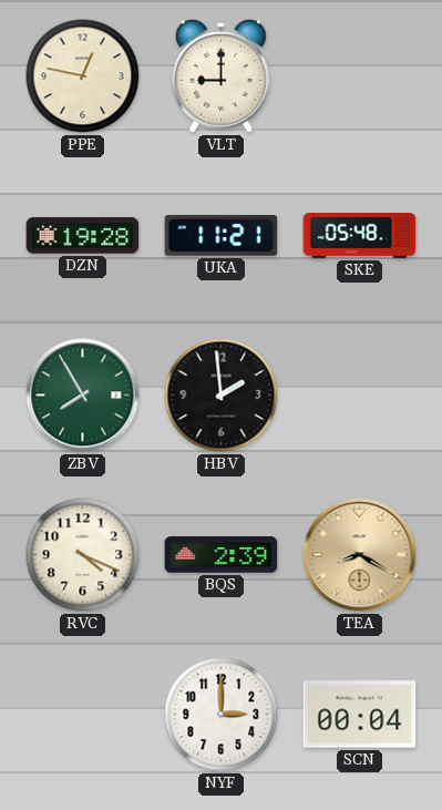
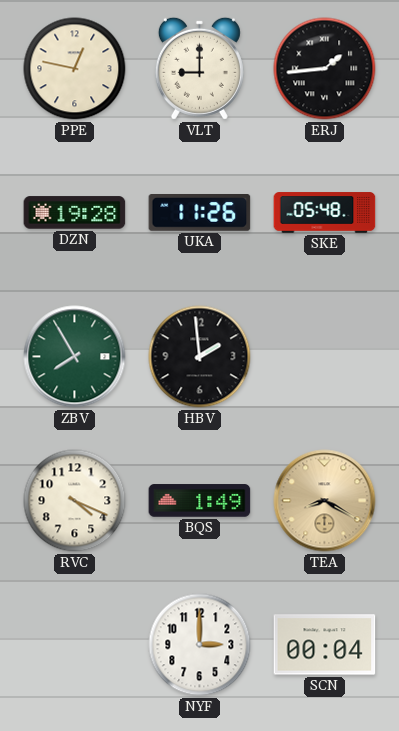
ERJ: none -> 1:44
UKA: 11:21 -> 11:26
BQS: 2:39 -> 1:49
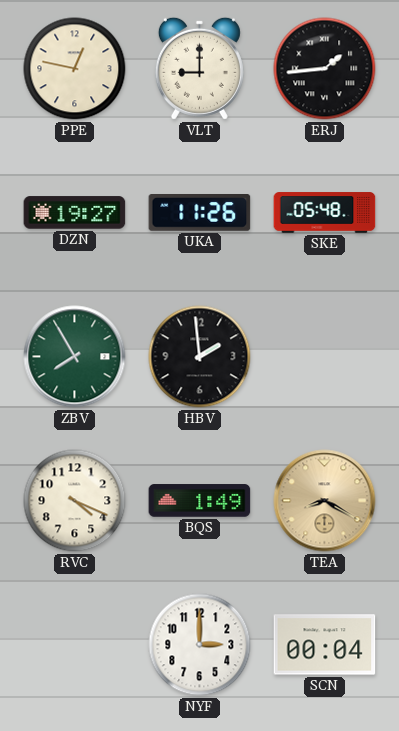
DZN: 19:28 -> 19:27
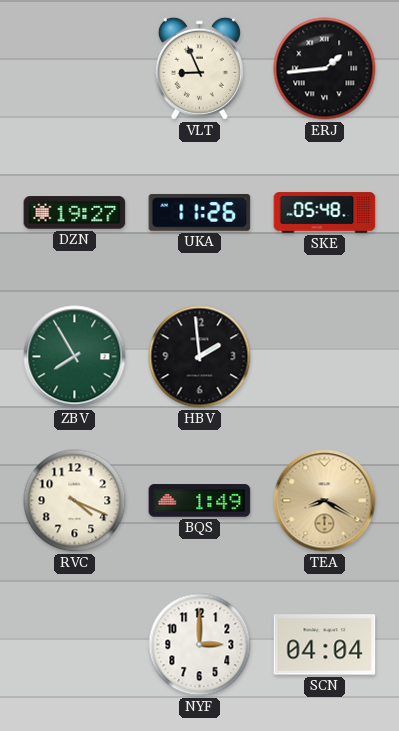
PPE: 12:47 -> none
VLT: 9:00 -> 8:56
SCN: 00:04 -> 04:04
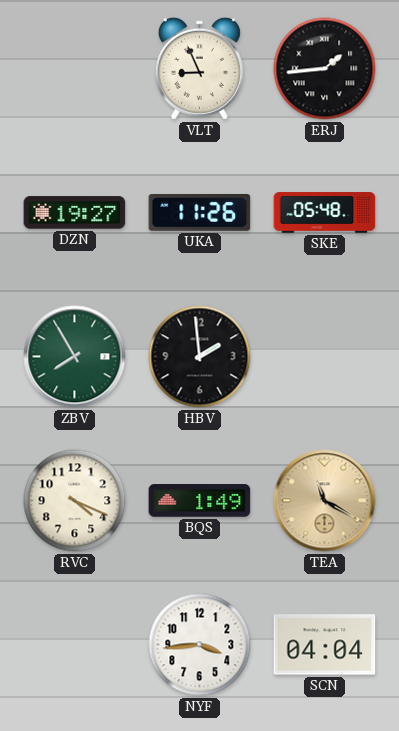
TEA: 8:20 -> 11:20
NYF: 3:00 -> 3:44
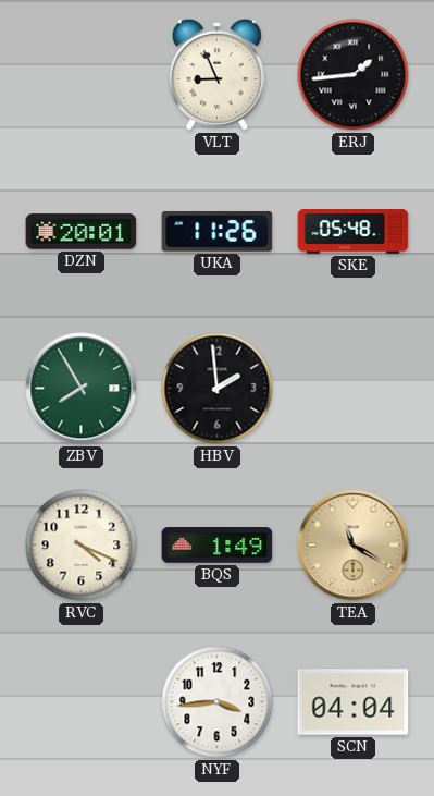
DZN: 19:27 -> 20:01
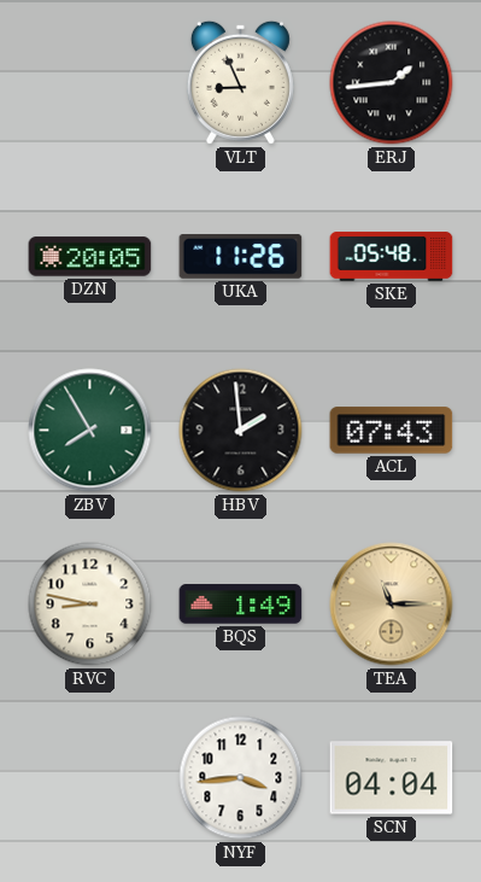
DZN: 20:01 -> 20:05
ACL: none -> 07:43
RVC: 4:19 -> 8:47
TEA: 11:20 -> 11:15
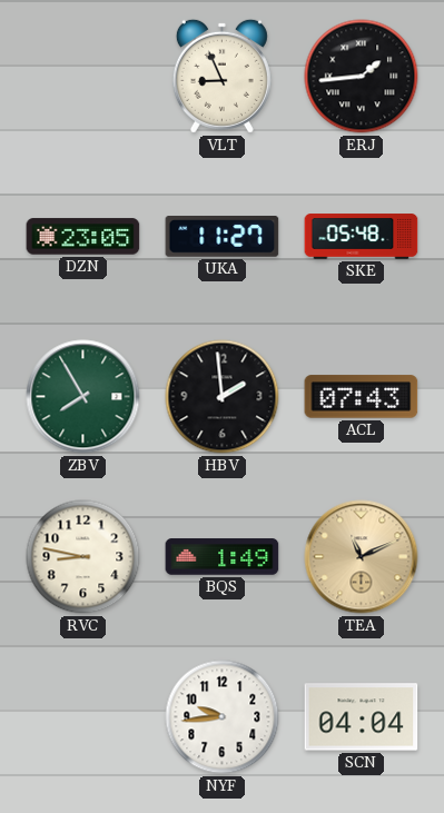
DZN: 20:05 -> 23:05
UKA: 11:26 -> 11:27
TEA: 11:15 -> 11:11
NYF: 3:44 -> 9:44
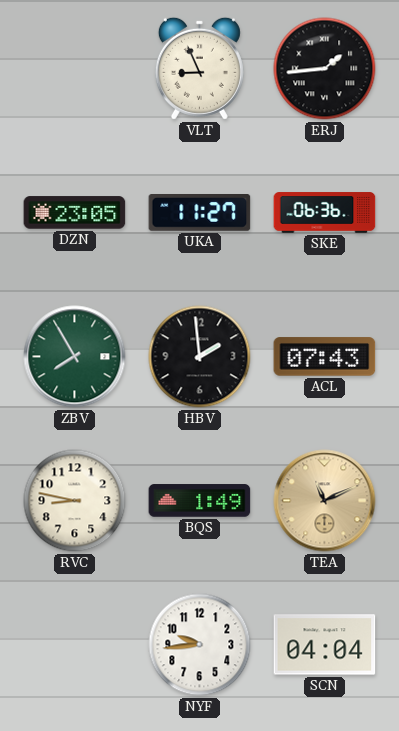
SKE: 05:48 -> 06:36
